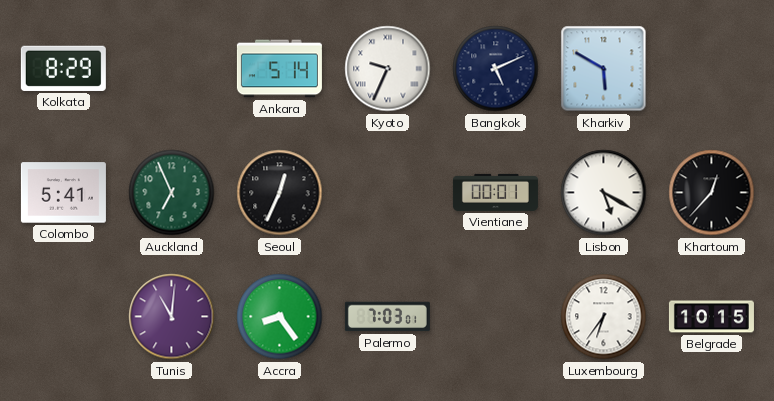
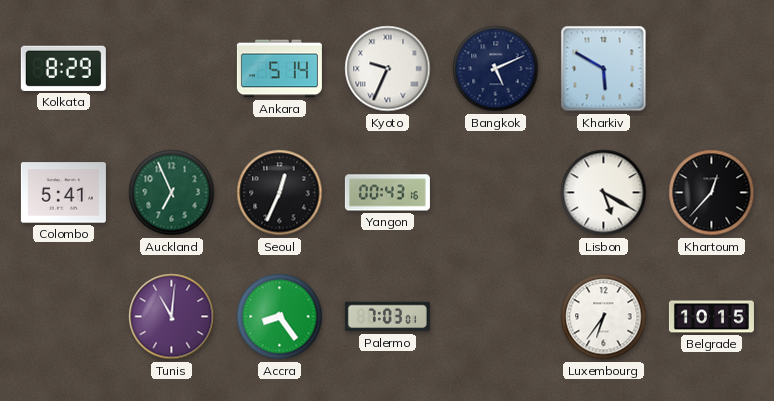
Yangon: none -> 00:43
Vientiane: 00:01 -> none
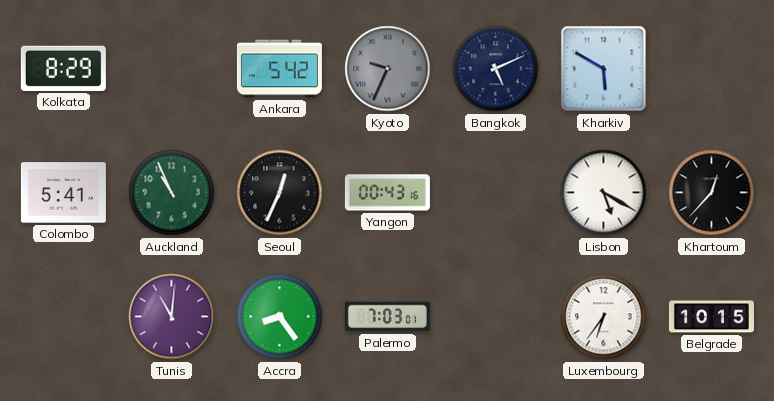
Ankara: 5:14 -> 5:42
Kyoto dial: white -> grey
Auckland: 6:56 -> 10:56
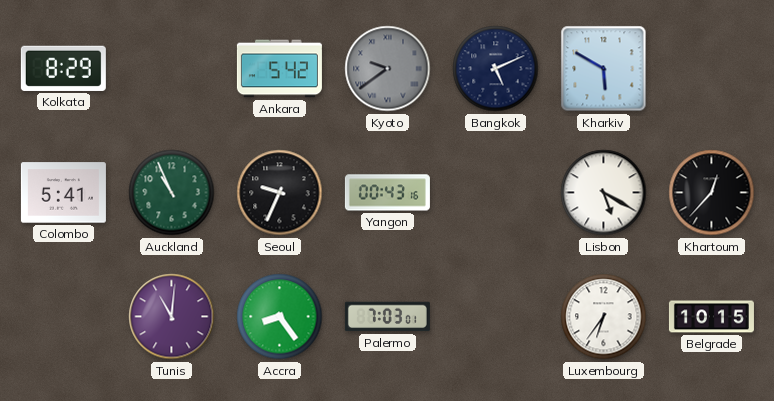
Kyoto: 9:34 -> 9:39
Seoul: 12:34 -> 9:34
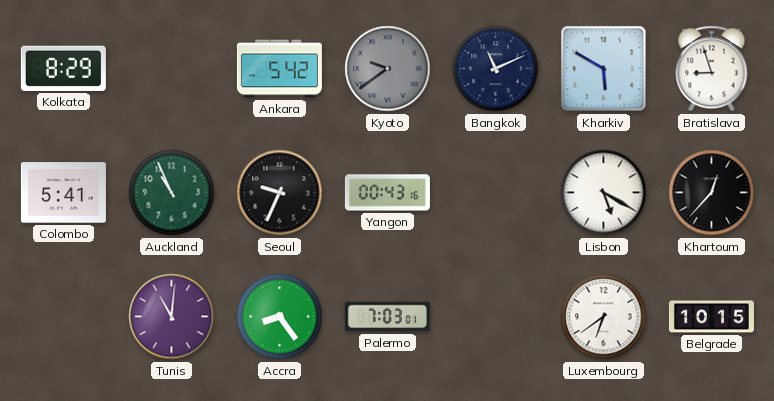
Bangkok: 5:11 -> 11:11
Bratislava: none -> 8:57
Luxembourg: 6:36 -> 6:39
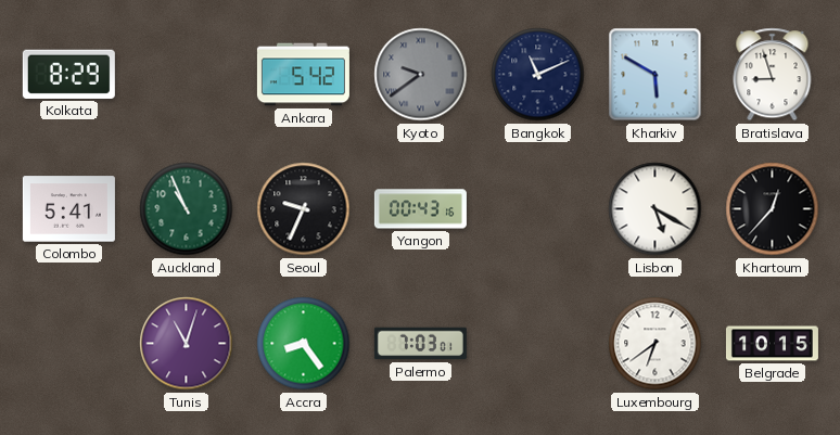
Tunis: 11:01 -> 11:03
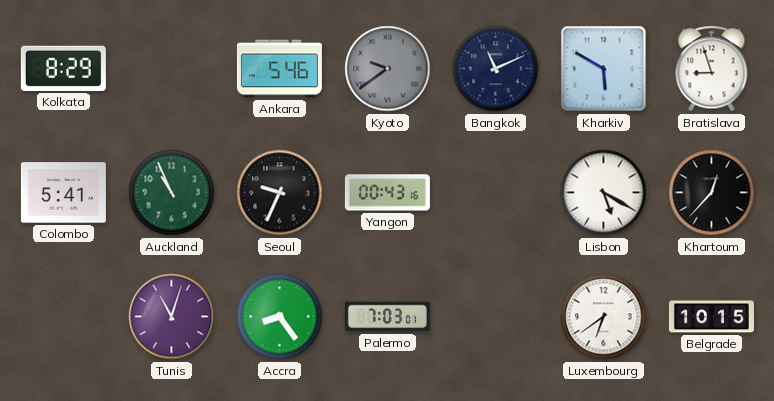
Ankara: 5:42 -> 5:46
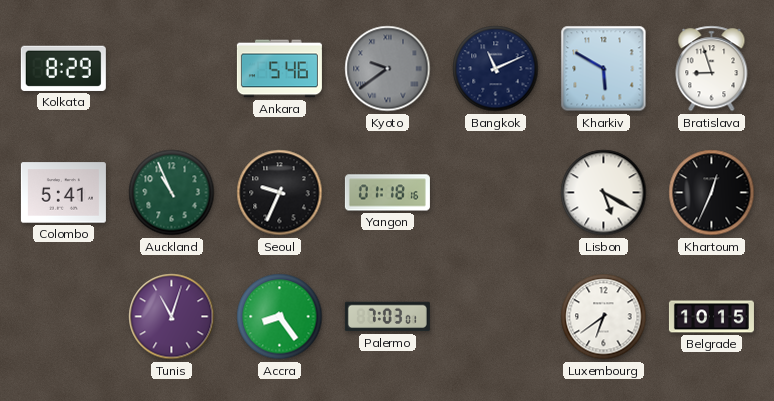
Yangon: 00:43 -> 01:18
Khartoum: 12:37 -> 12:34
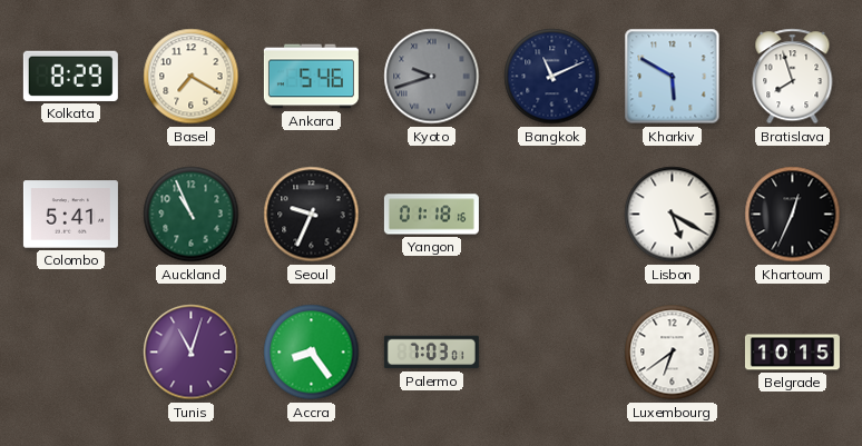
Basel: none -> 7:20
Kyoto: 9:39 -> 9:42
Bratislava: 8:57 -> 7:57
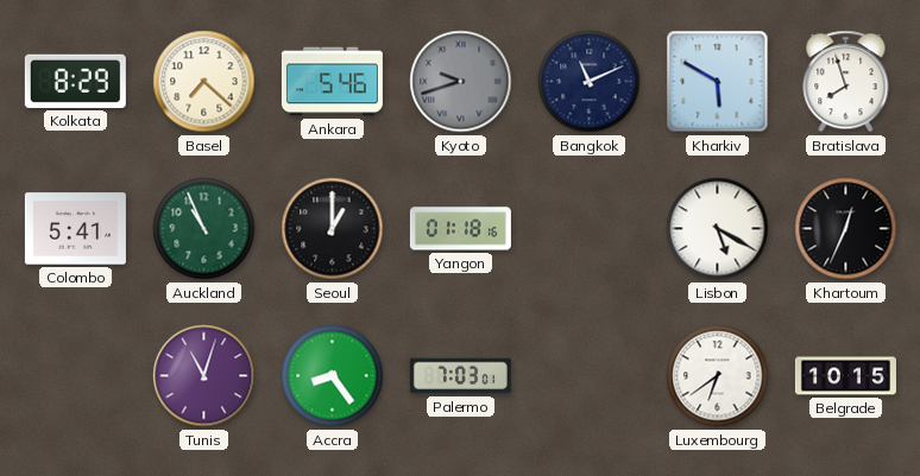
Basel: 7:20 -> 7:22
Seoul: 9:34 -> 1:00
